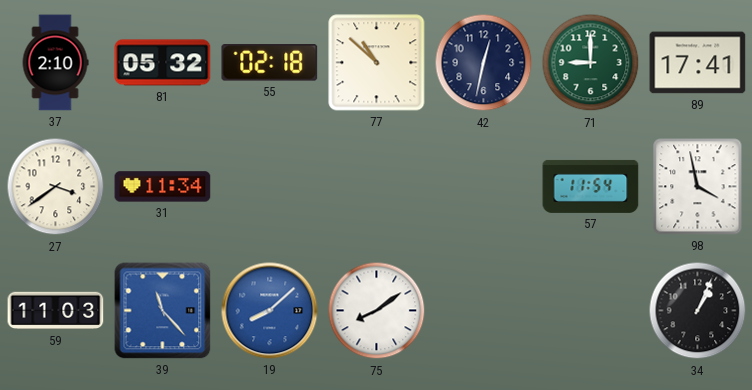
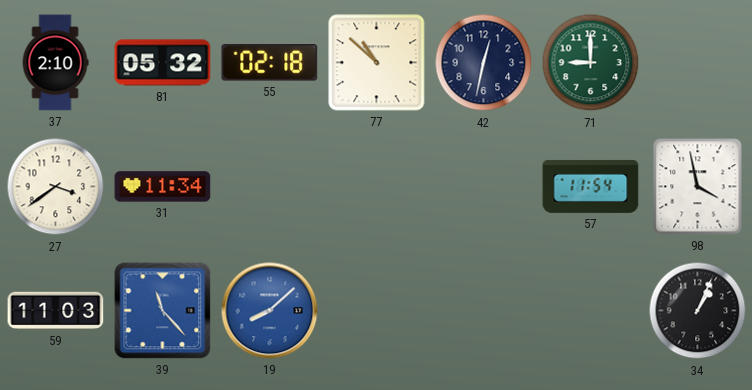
89: 17:41 -> none
75: 8:09 -> none
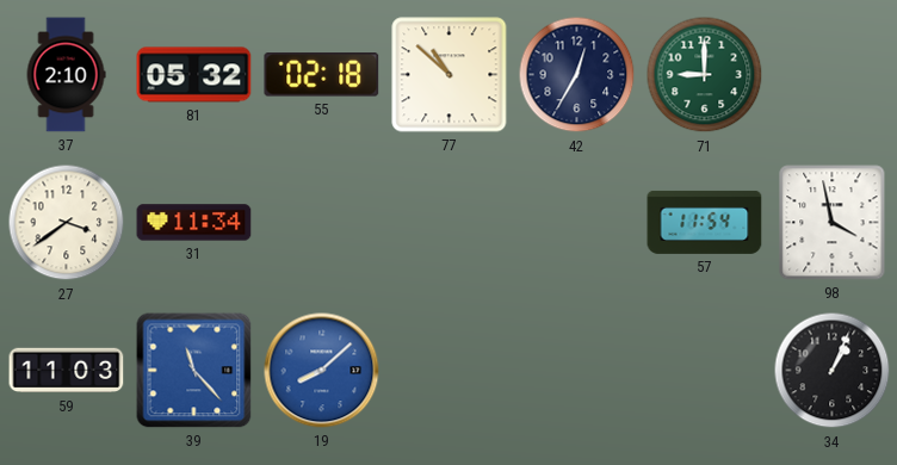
42: 12:32 -> 12:35
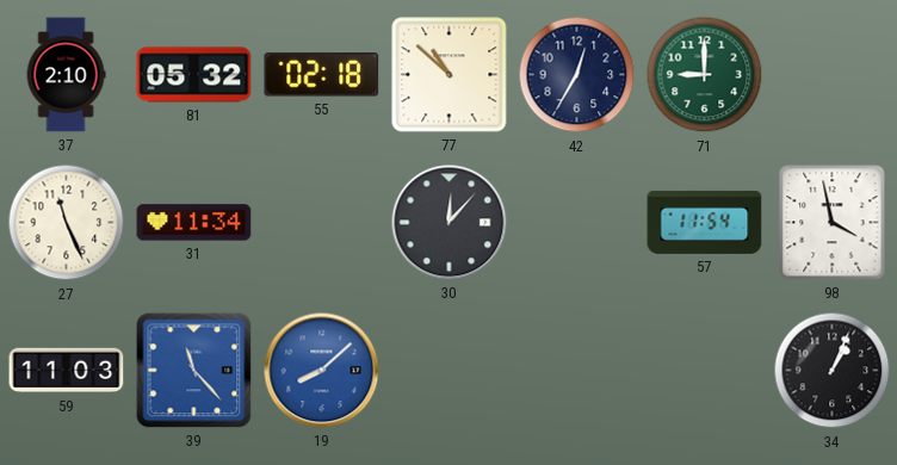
27: 3:39 -> 11:26
30: none -> 12:07
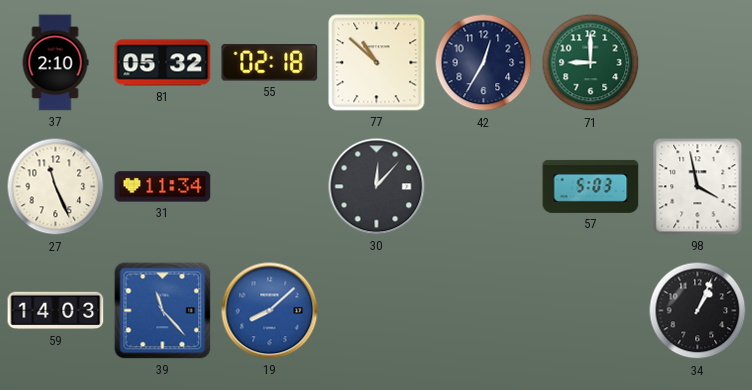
57: 11:54 -> 5:03
59: 11:03 -> 14:03
